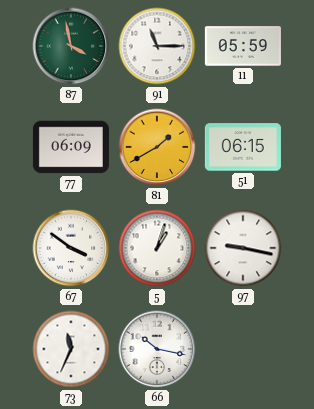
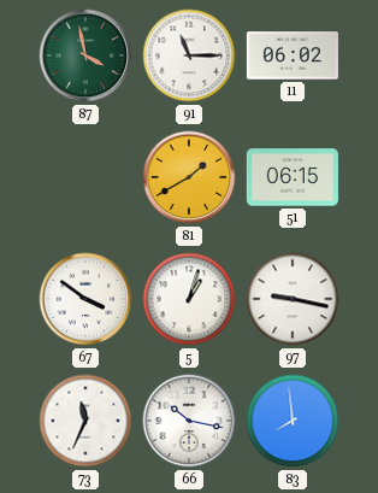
11: 05:59 -> 06:02
77: 06:09 -> none
83: none -> 7:59
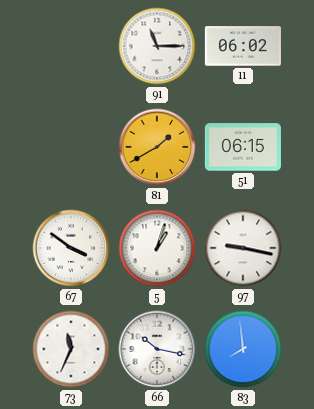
87: 3:58 -> none
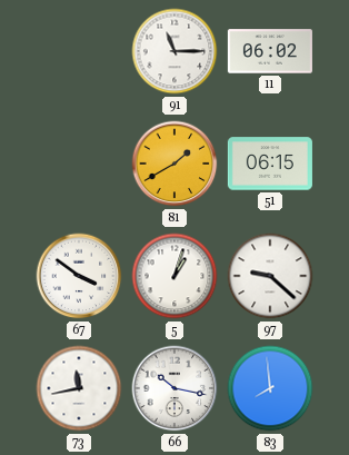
97: 9:17 -> 9:22
73: 11:34 -> 11:43
